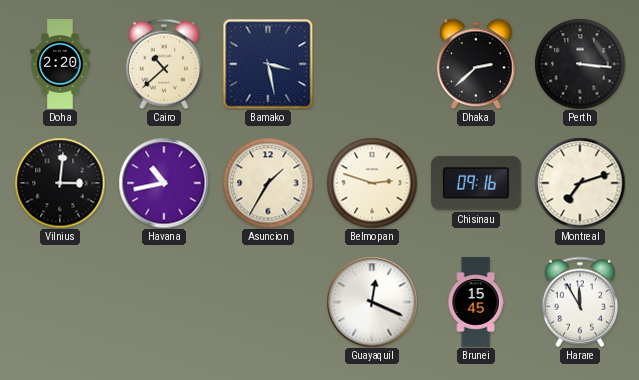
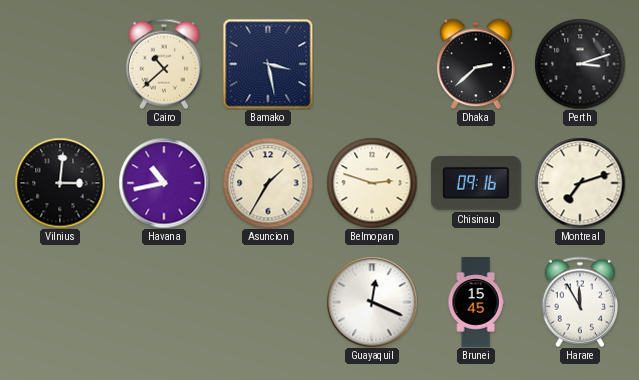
Doha: 2:20 -> none
Perth: 3:16 -> 3:12
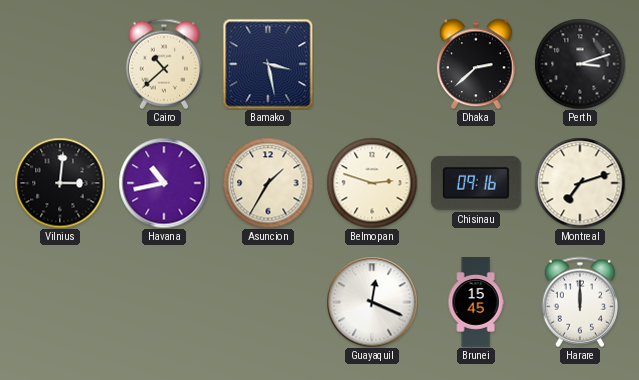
Harare: 11:55 -> 12:00
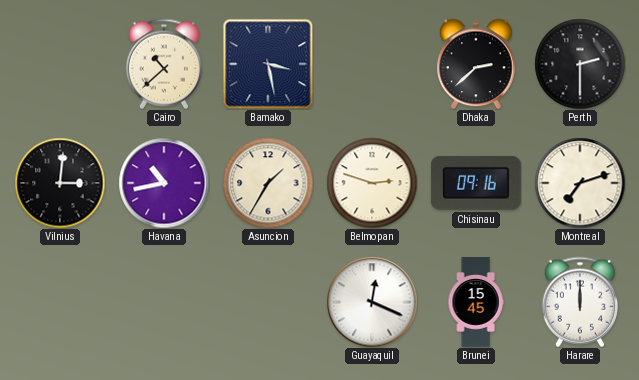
Perth: 3:12 -> 2:30
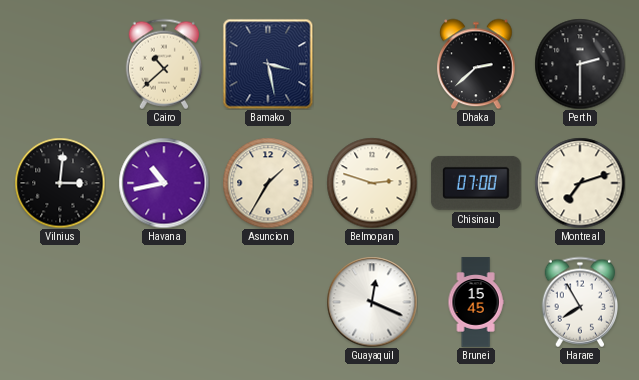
Chisinau: 09:16 -> 07:00
Harare: 12:00 -> 7:55
